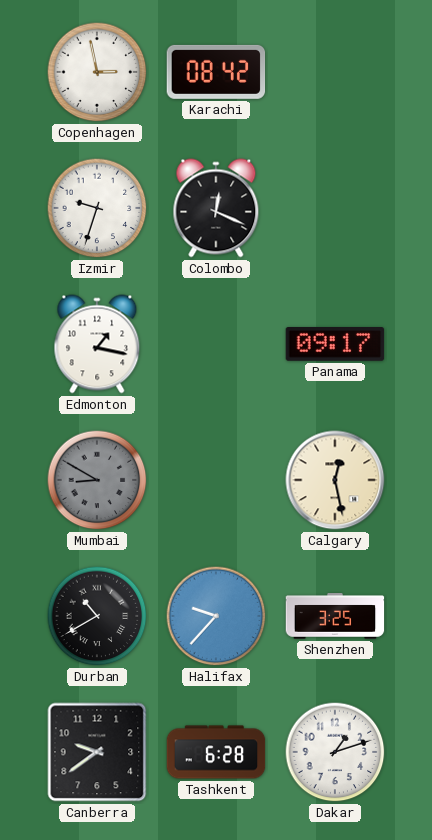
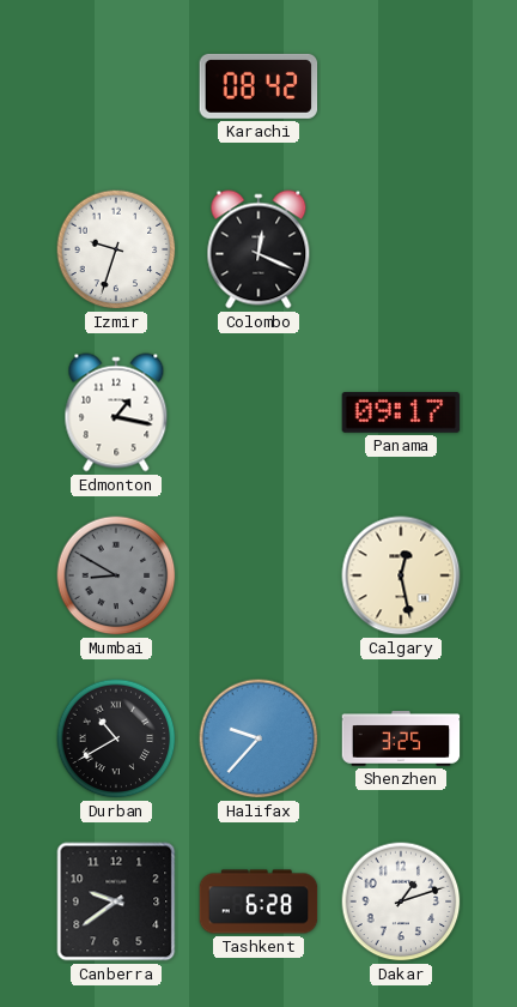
Copenhagen: 2:58 -> none
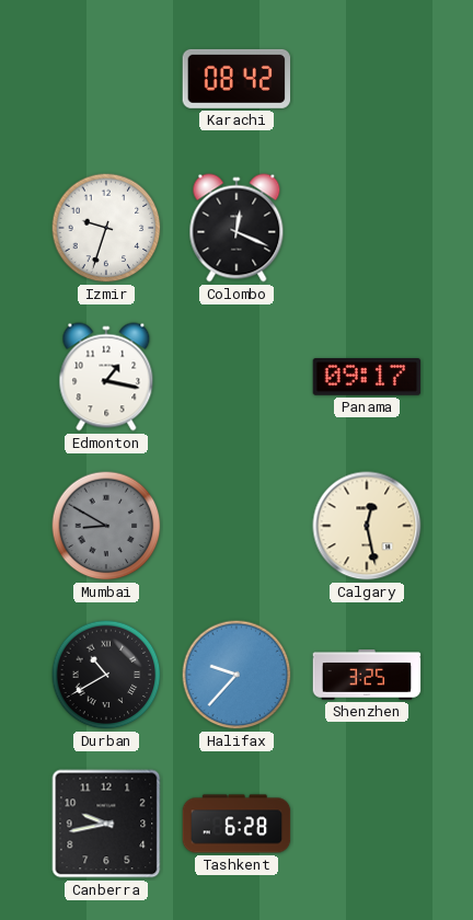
Canberra: 9:39 -> 9:43
Dakar: 1:12 -> none
